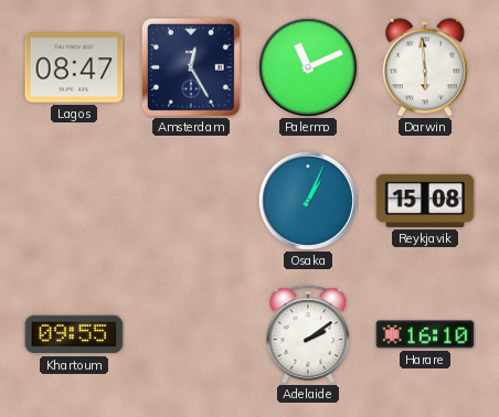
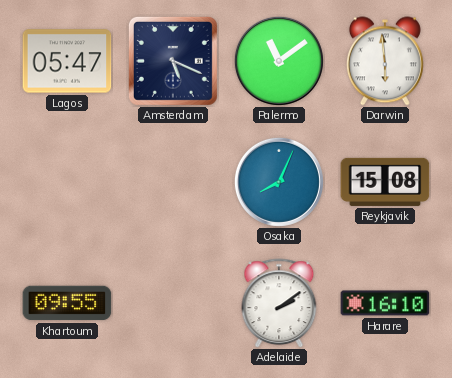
Lagos: 08:47 -> 05:47
Amsterdam: 12:25 -> 5:19
Palermo: 11:11 -> 11:09
Osaka: 1:04 -> 8:04
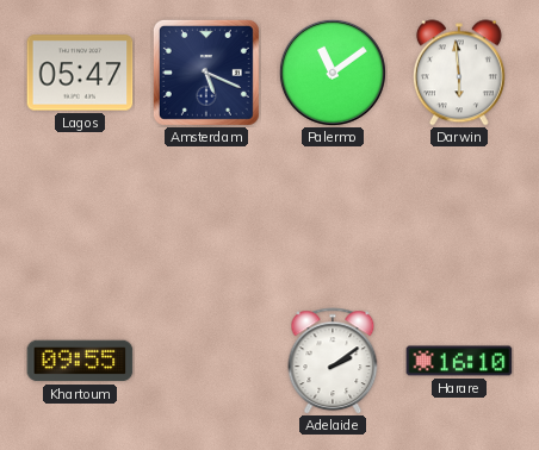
Osaka: 8:04 -> none
Reykjavik: 15:08 -> none
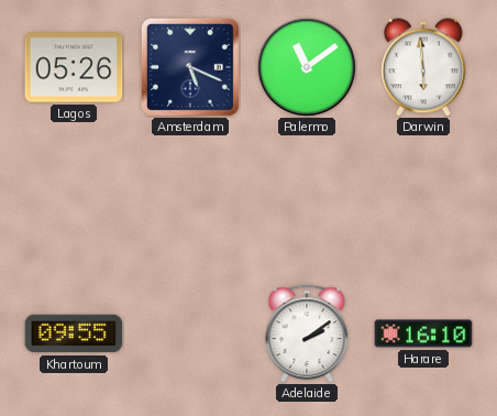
Lagos: 05:47 -> 05:26
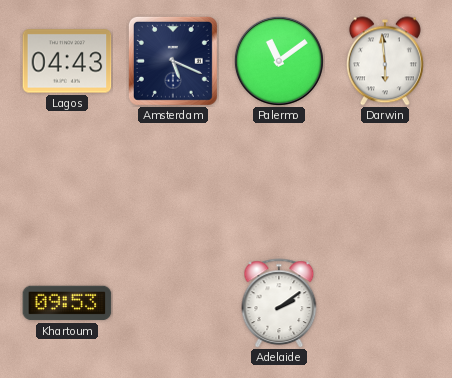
Lagos: 05:26 -> 04:43
Khartoum: 09:55 -> 09:53
Harare: 16:10 -> none
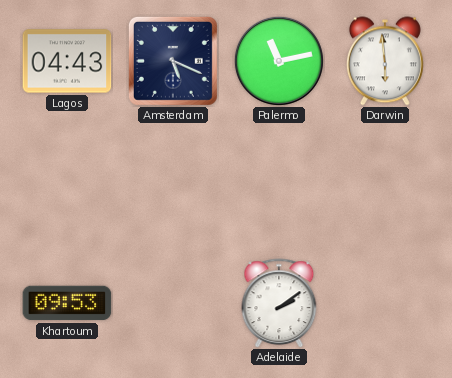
Palermo: 11:09 -> 11:13
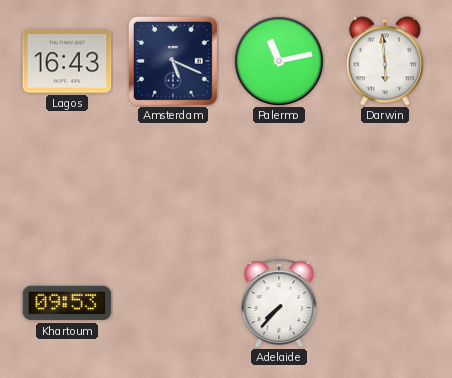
Lagos: 04:43 -> 16:43
Adelaide: 2:09 -> 7:37
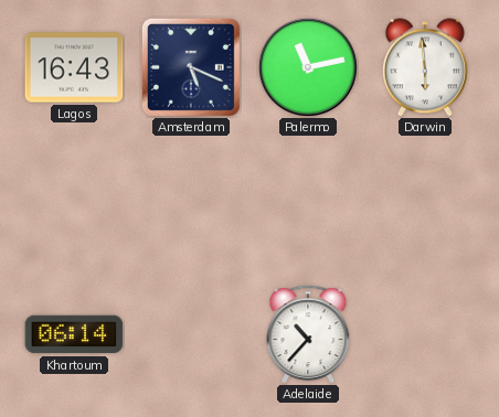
Khartoum: 09:53 -> 06:14
Adelaide: 7:37 -> 10:37
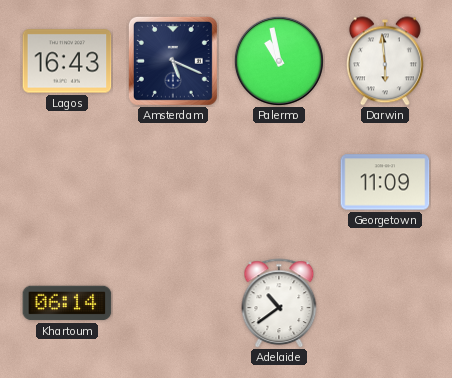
Palermo: 11:13 -> 10:58
Georgetown: none -> 11:09
Adelaide: 10:37 -> 10:39
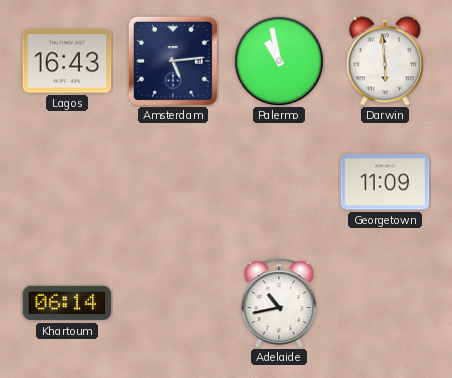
Amsterdam: 5:19 -> 5:14
Adelaide: 10:39 -> 10:43
